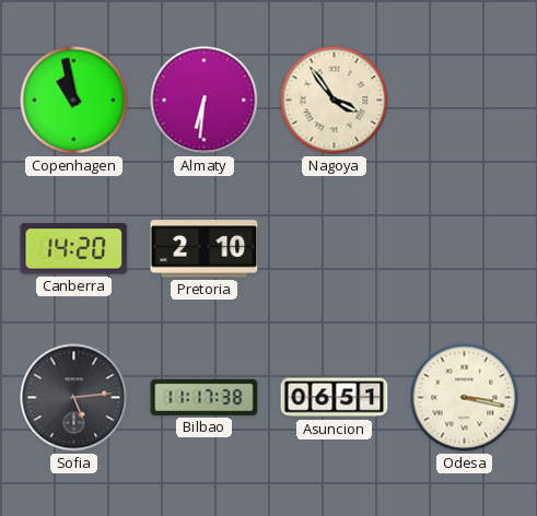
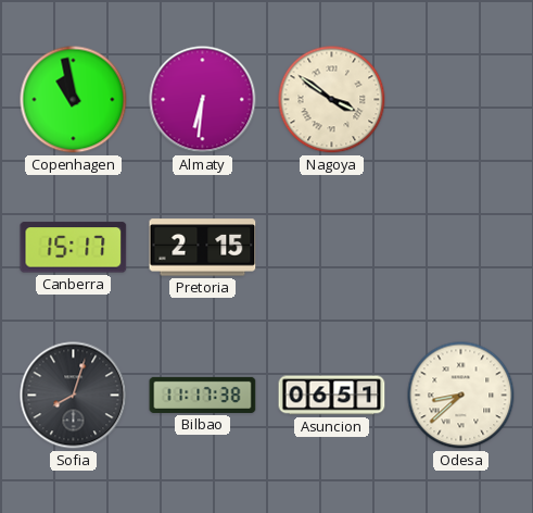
Nagoya: 3:54 -> 3:51
Canberra: 14:20 -> 15:17
Pretoria: 2:10 -> 2:15
Sofia: 5:14 -> 8:03
Odesa: 3:17 -> 8:38
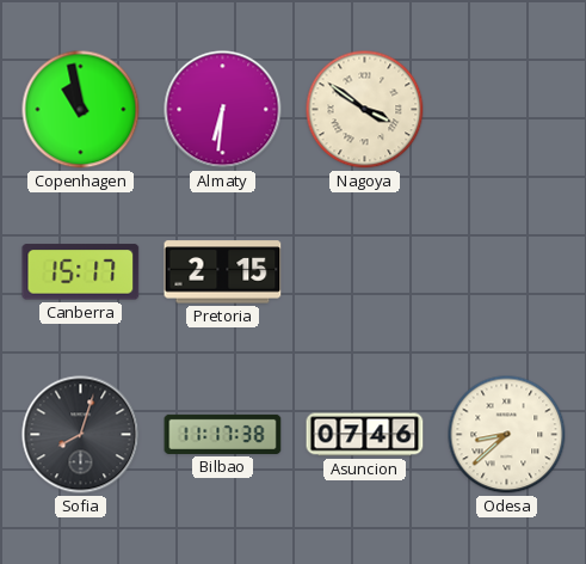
Asuncion: 06:51 -> 07:46
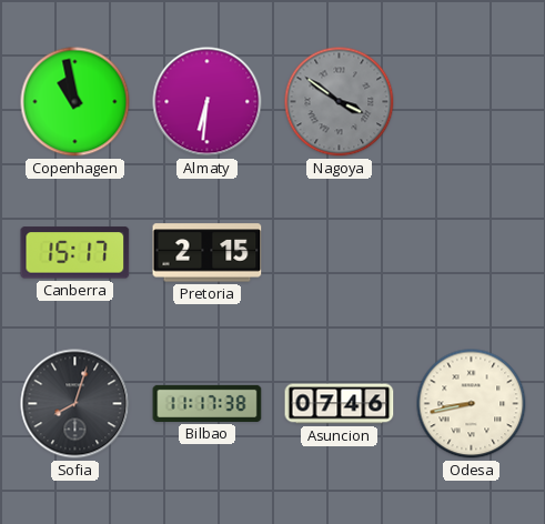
Nagoya dial: cream -> grey
Odesa: 8:38 -> 8:43
